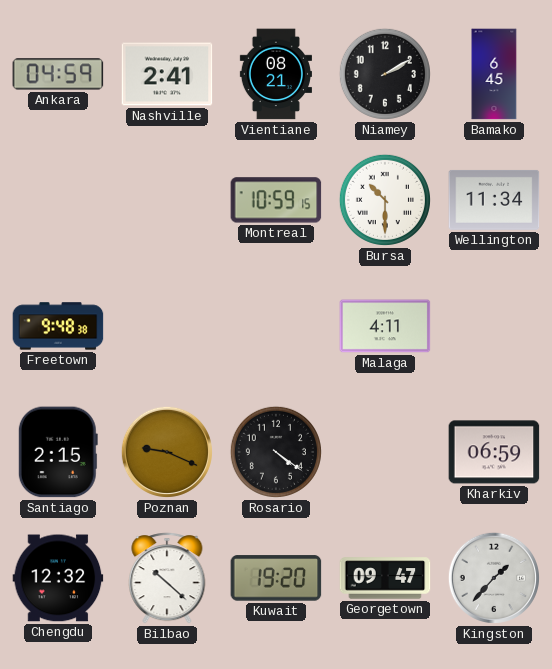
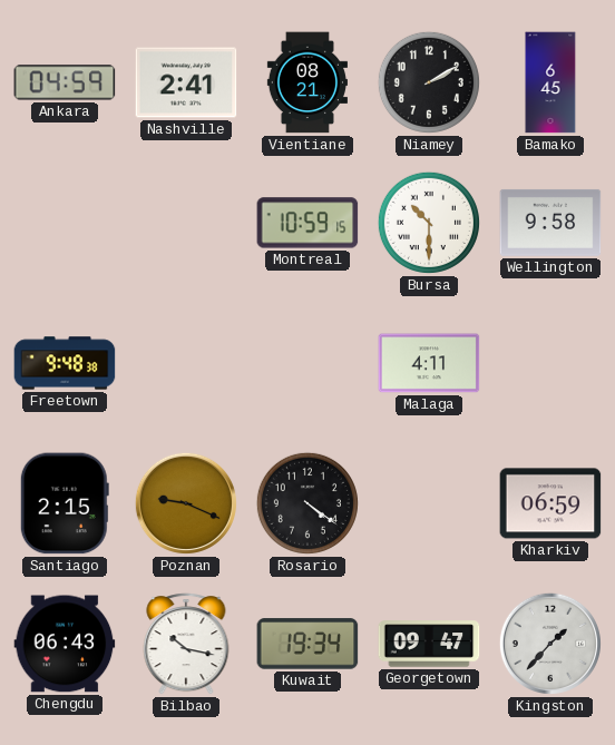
Wellington: 11:34 -> 9:58
Chengdu: 12:32 -> 06:43
Bilbao: 10:22 -> 10:17
Kuwait: 19:20 -> 19:34
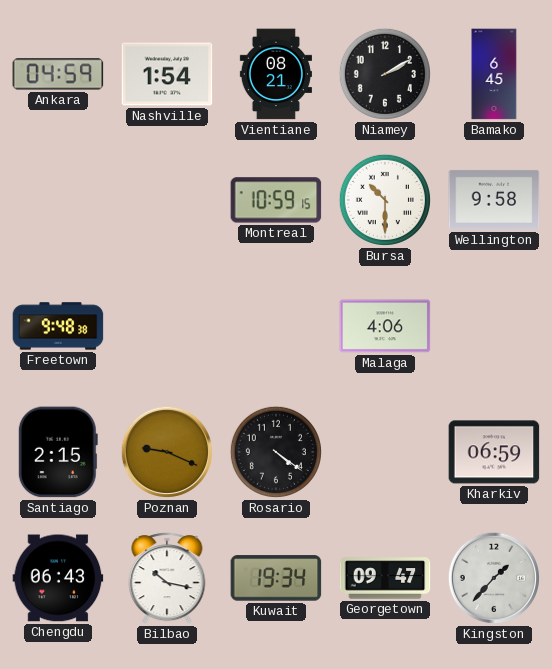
Nashville: 2:41 -> 1:54
Malaga: 4:11 -> 4:06
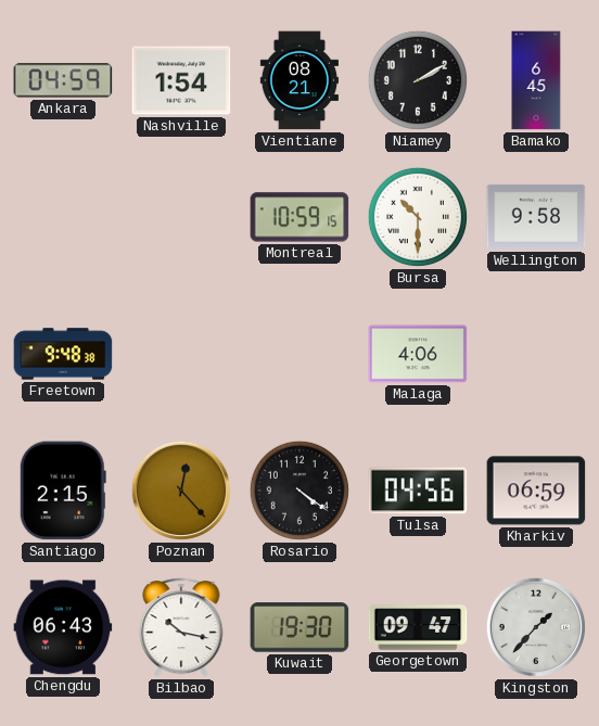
Poznan: 9:19 -> 12:23
Tulsa: none -> 04:56
Kuwait: 19:34 -> 19:30
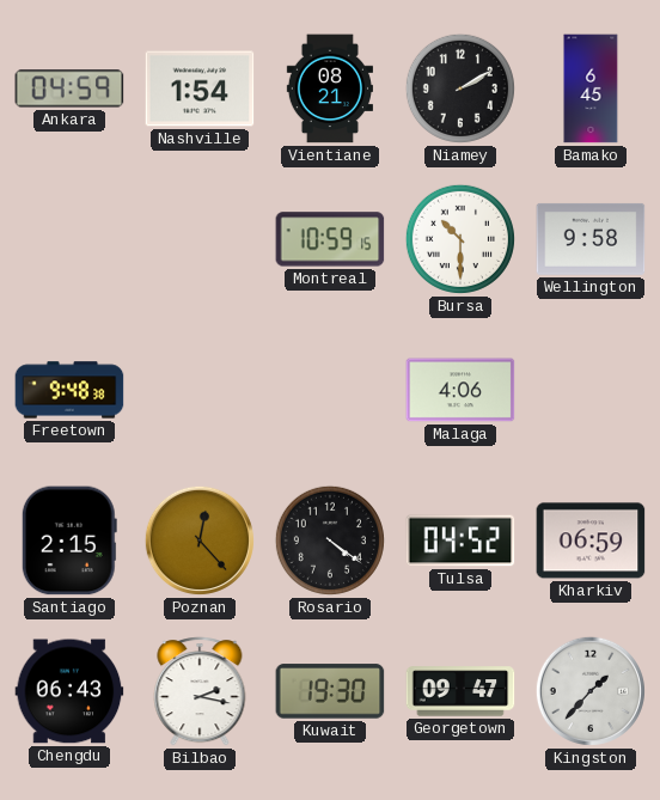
Tulsa: 04:56 -> 04:52
Bilbao: 10:17 -> 2:17
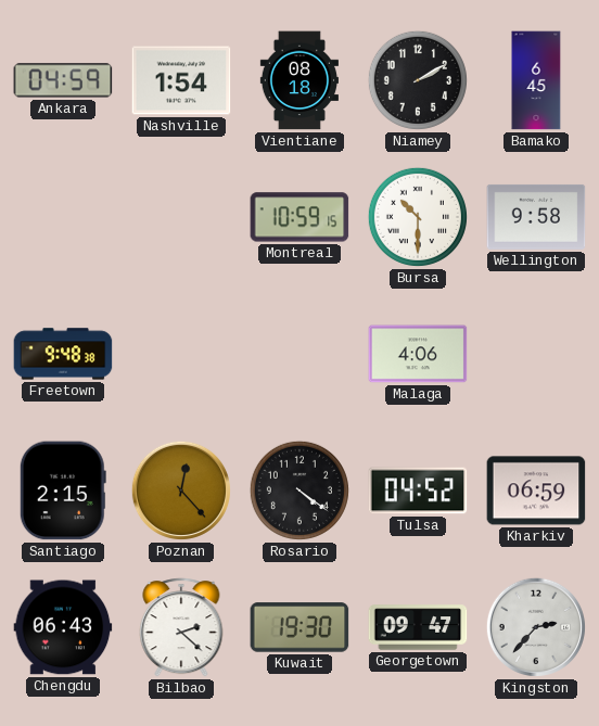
Vientiane: 08:21 -> 08:18
Bilbao: 2:17 -> 2:22
Kingston: 1:37 -> 2:37
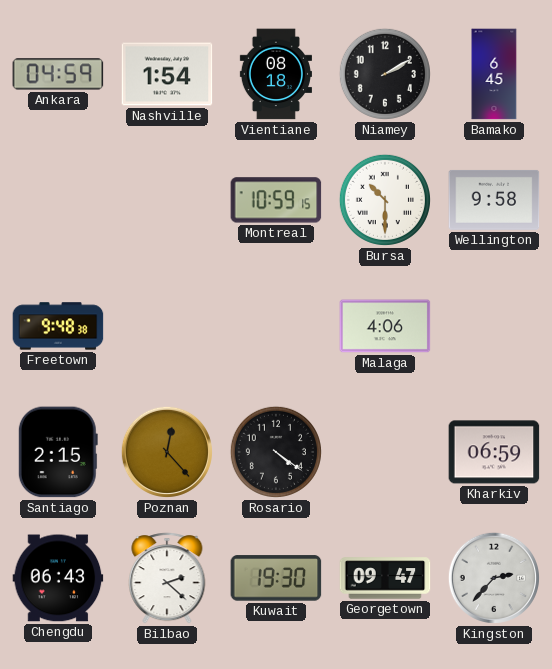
Tulsa: 04:52 -> none
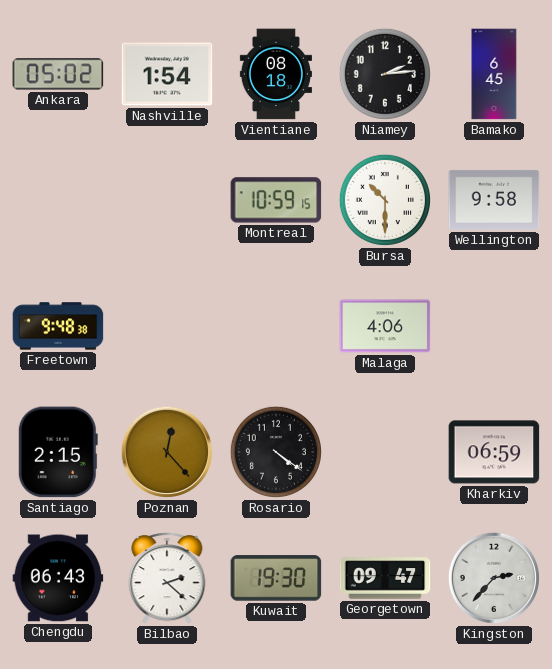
Ankara: 04:59 -> 05:02
Niamey: 2:10 -> 2:14
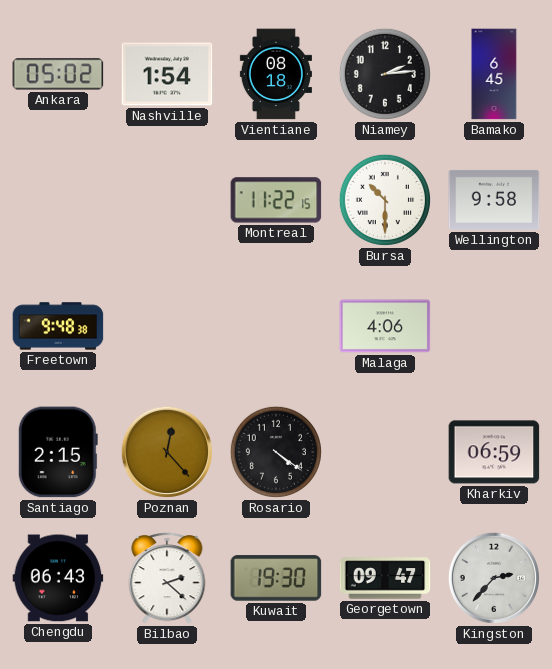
Montreal: 10:59 -> 11:22
